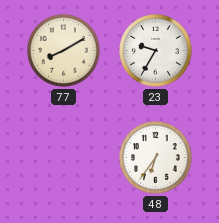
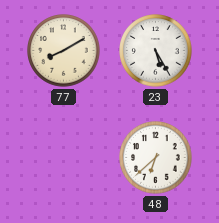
23: 9:35 -> 5:25
48: 6:36 -> 6:38
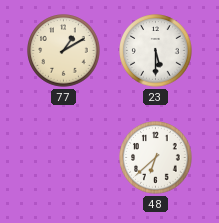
77: 8:10 -> 1:10
23: 5:25 -> 5:30
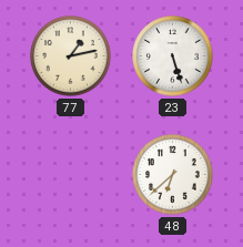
77: 1:10 -> 1:13
23: 5:30 -> 5:27
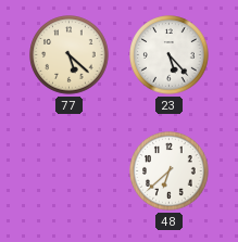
77: 1:13 -> 5:22
23: 5:27 -> 5:23
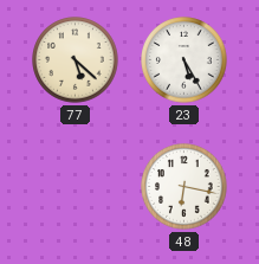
23: 5:23 -> 5:25
48: 6:38 -> 6:17
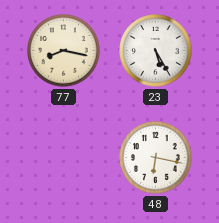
77: 5:22 -> 8:17
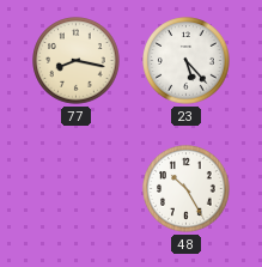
23: 5:25 -> 5:23
48: 6:17 -> 10:25
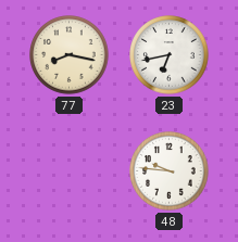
23: 5:23 -> 6:43
48: 10:25 -> 9:46
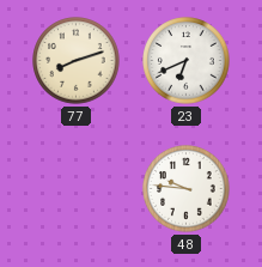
77: 8:17 -> 8:12
23: 6:43 -> 6:41
